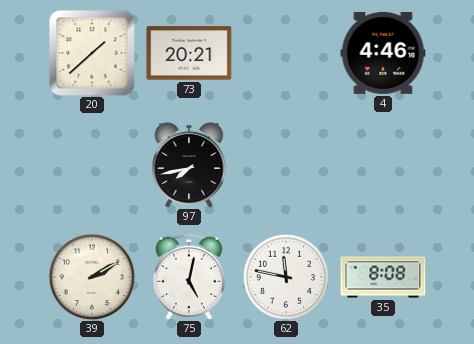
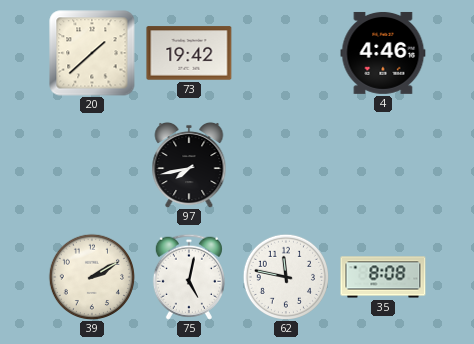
73: 20:21 -> 19:42
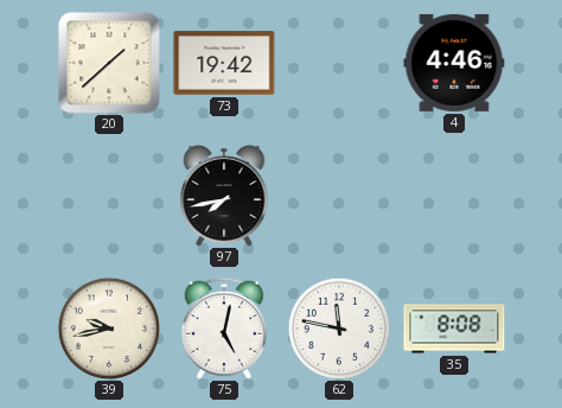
39: 2:10 -> 9:43
